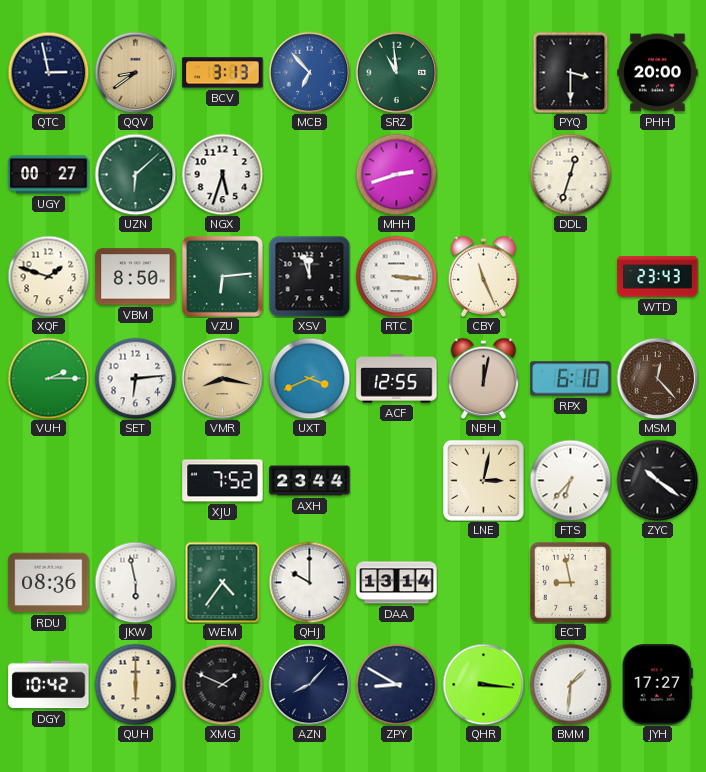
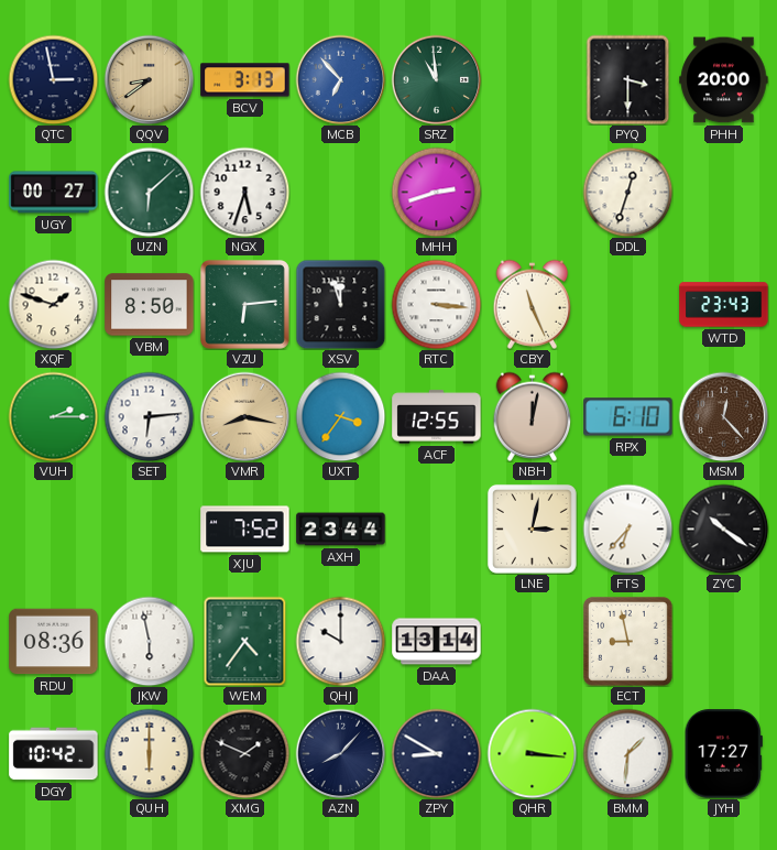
UXT: 3:41 -> 3:36
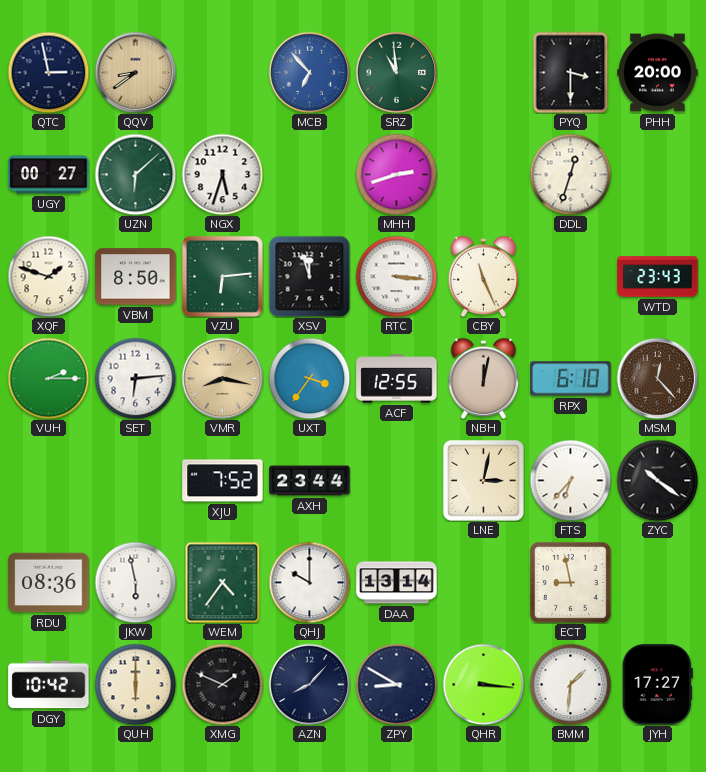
BCV: 3:13 -> none
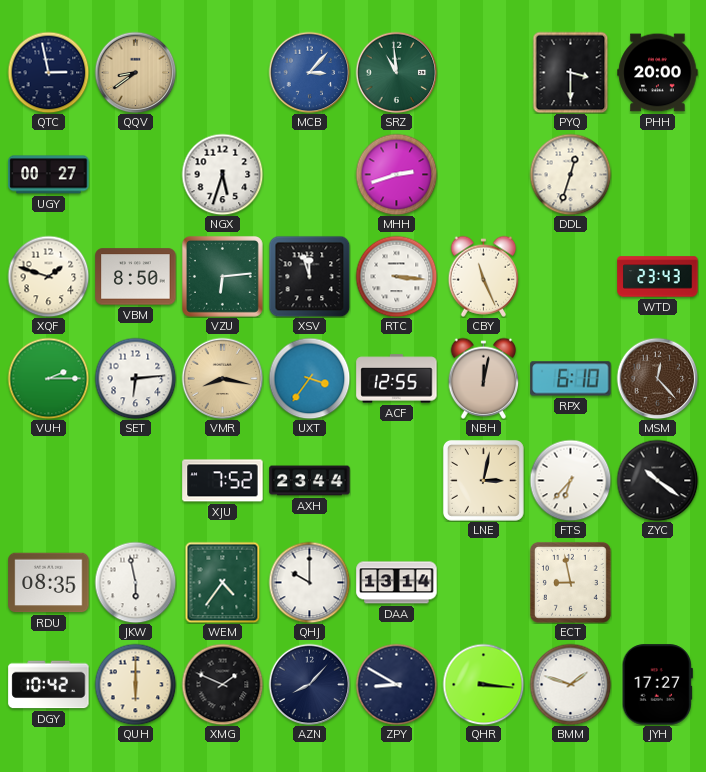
MCB: 6:53 -> 3:07
UZN: 6:08 -> none
RDU: 08:36 -> 08:35
BMM: 1:31 -> 1:48
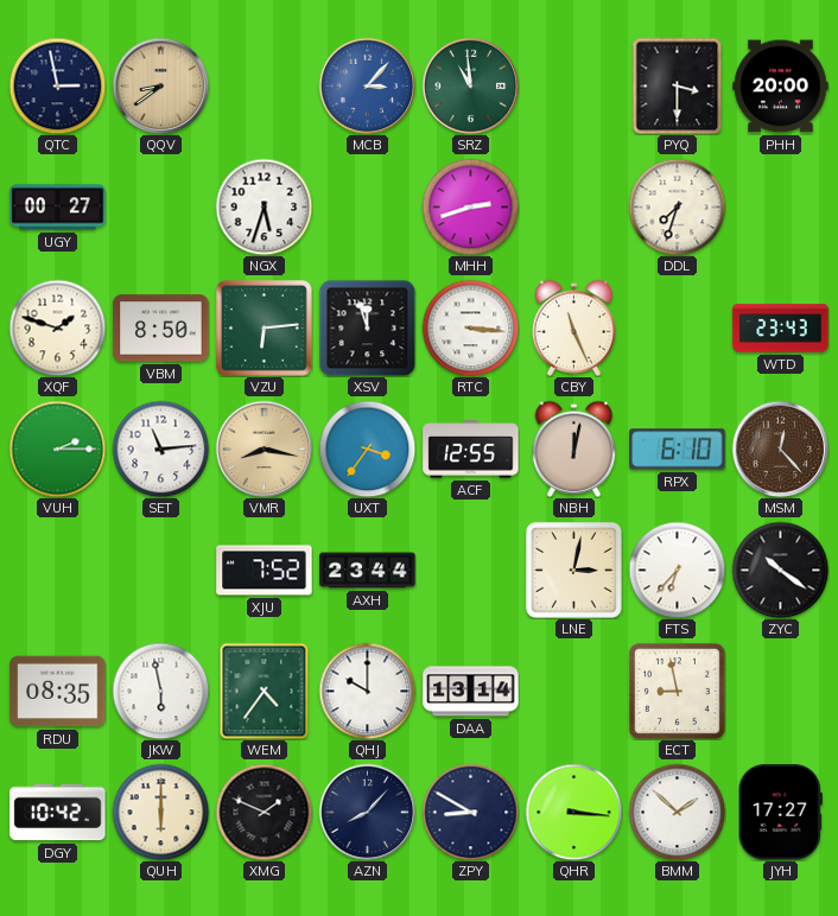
DDL: 12:33 -> 7:33
SET: 6:14 -> 11:14
BMM: 1:48 -> 1:52
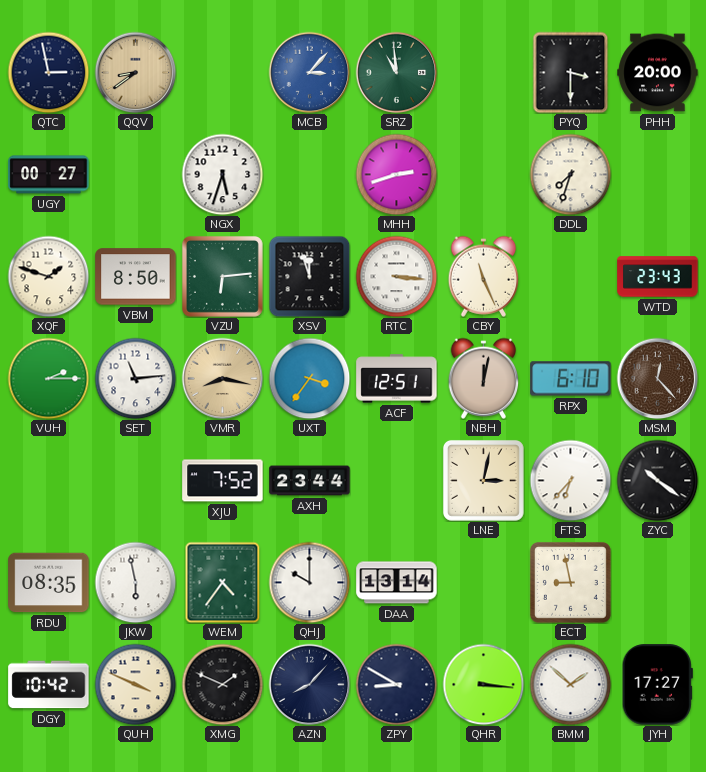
ACF: 12:55 -> 12:51
QUH: 6:00 -> 3:49
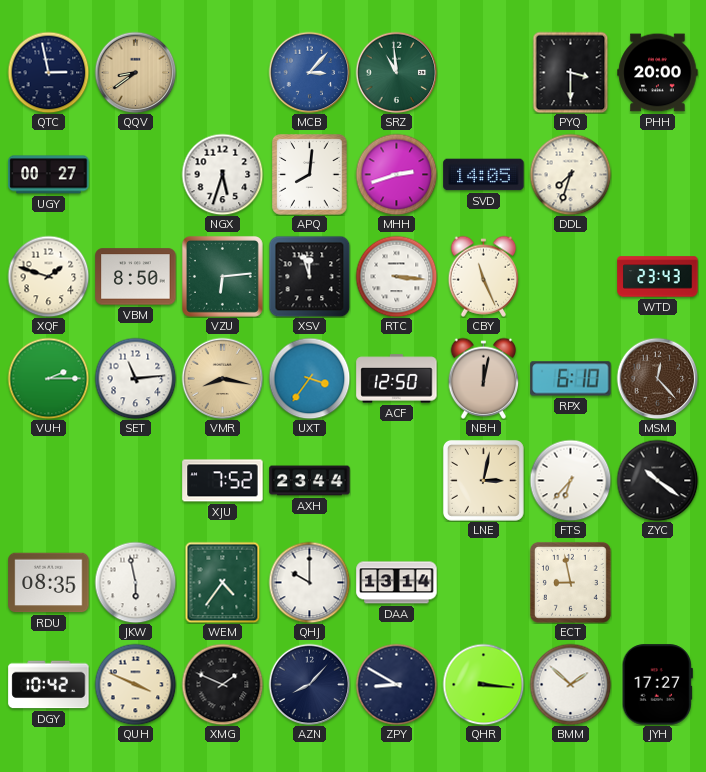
APQ: none -> 8:01
SVD: none -> 14:05
ACF: 12:51 -> 12:50
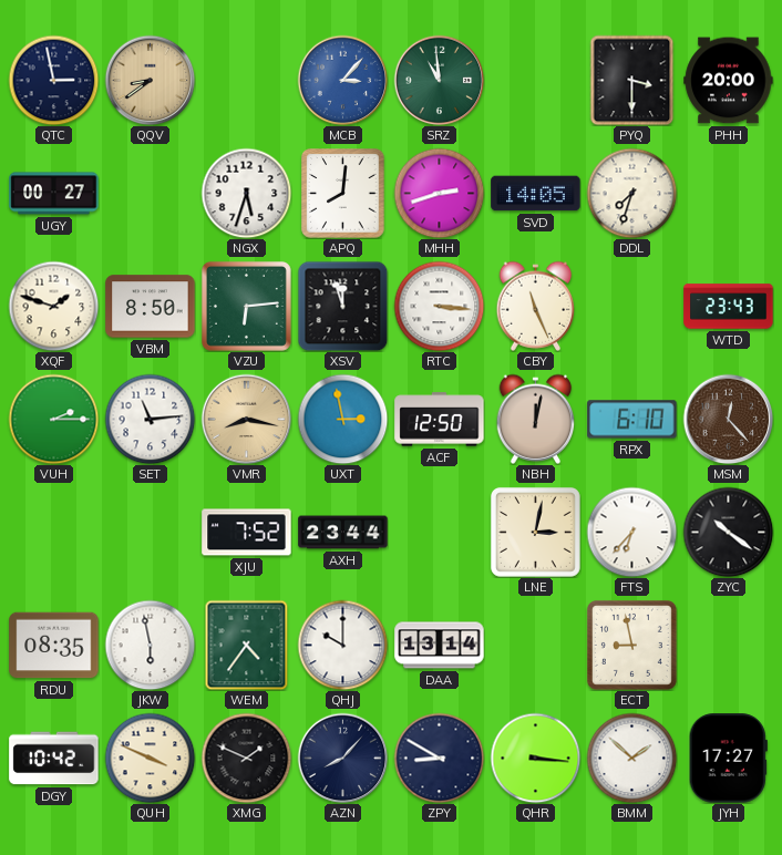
UXT: 3:36 -> 2:58
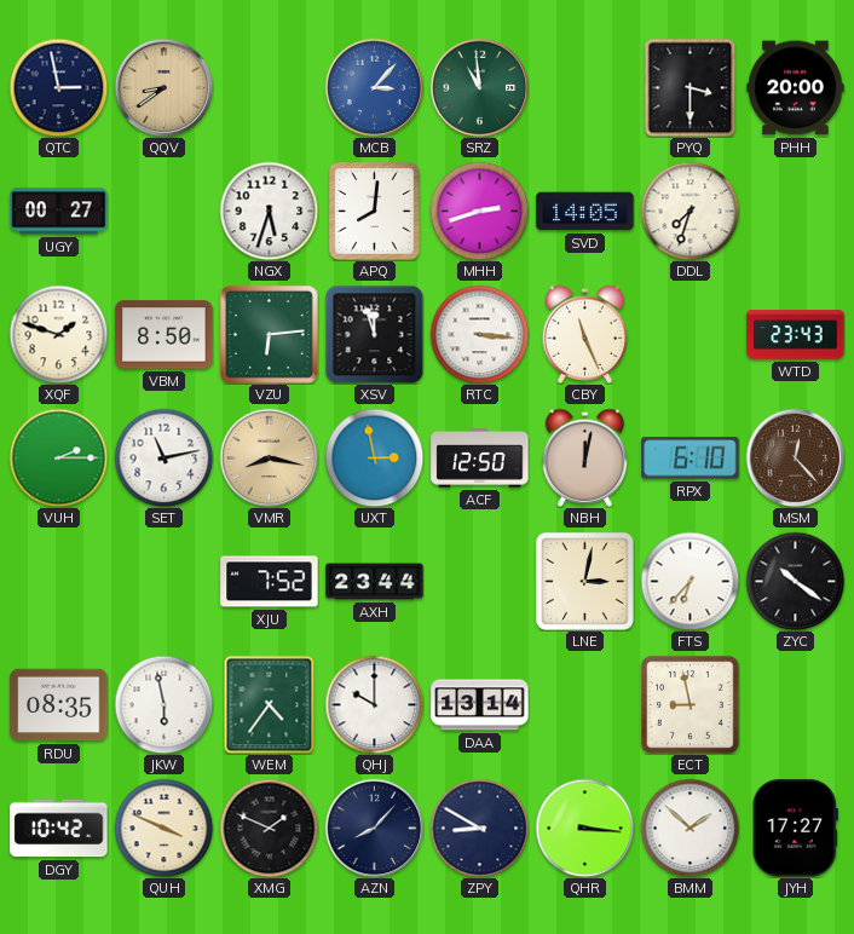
SET: 11:14 -> 11:13
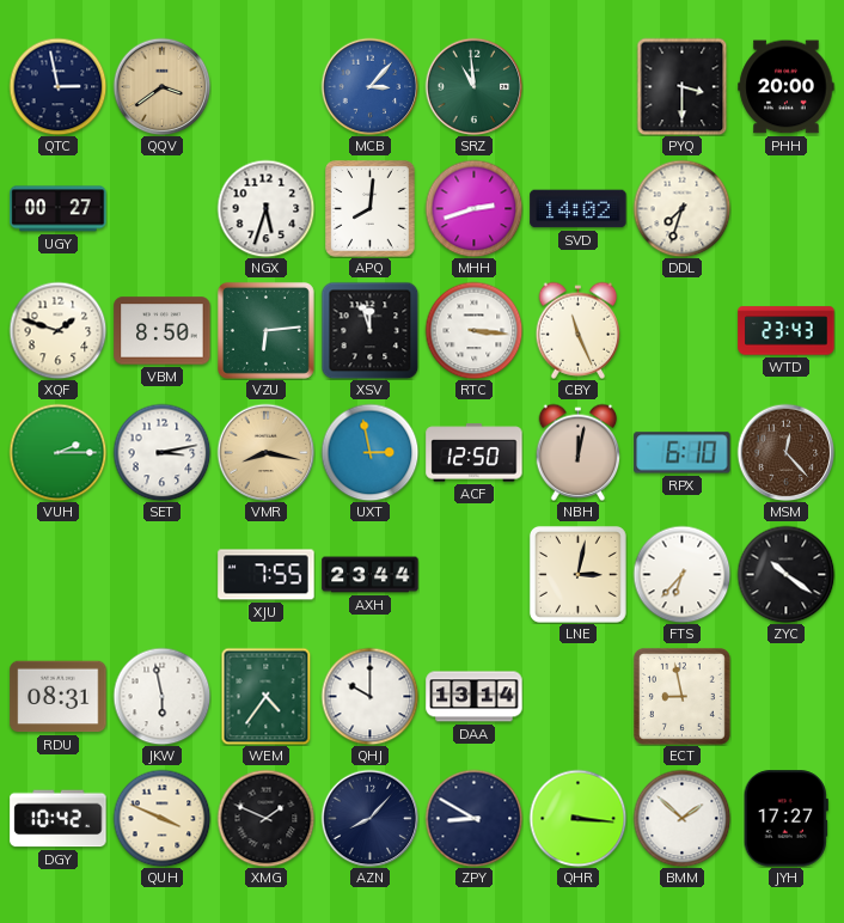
QQV: 8:39 -> 3:39
SVD: 14:05 -> 14:02
SET: 11:13 -> 3:13
XJU: 7:52 -> 7:55
RDU: 08:35 -> 08:31
